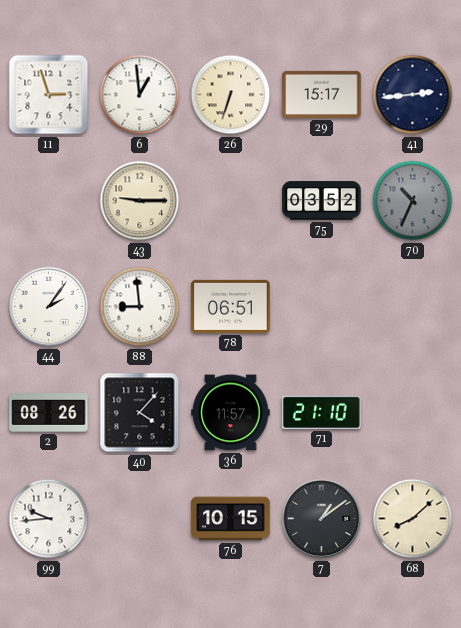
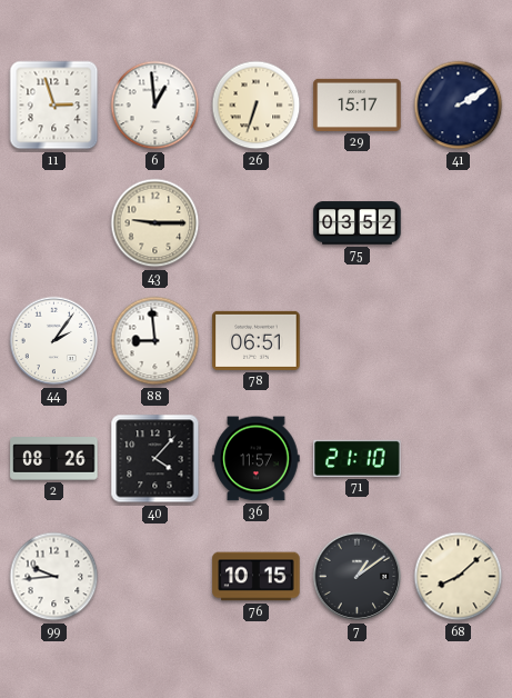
41: 2:44 -> 2:10
70: 10:34 -> none
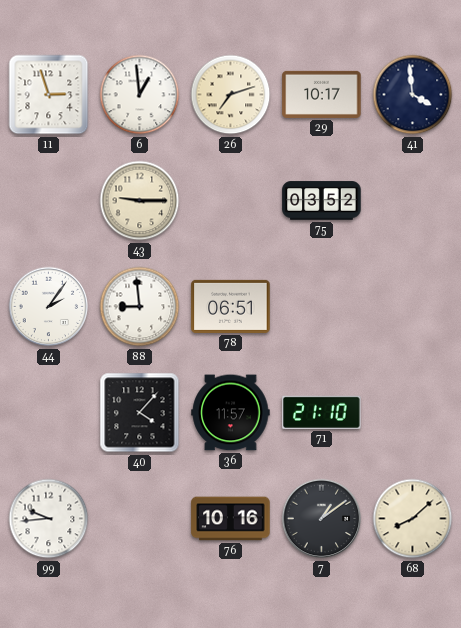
26: 6:33 -> 7:12
29: 15:17 -> 10:17
41: 2:10 -> 3:59
2: 08:26 -> none
76: 10:15 -> 10:16
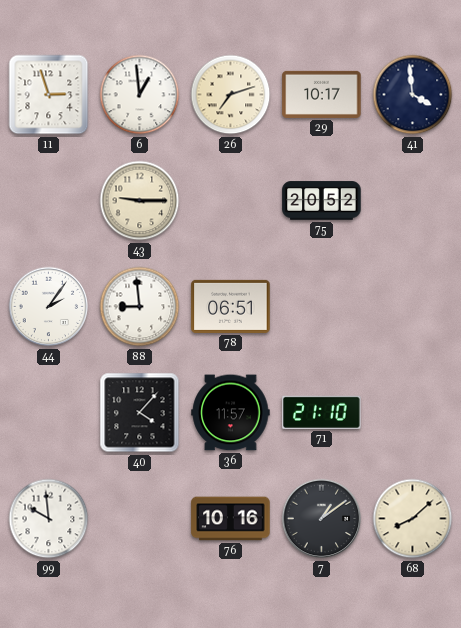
75: 03:52 -> 20:52
99: 9:44 -> 9:59
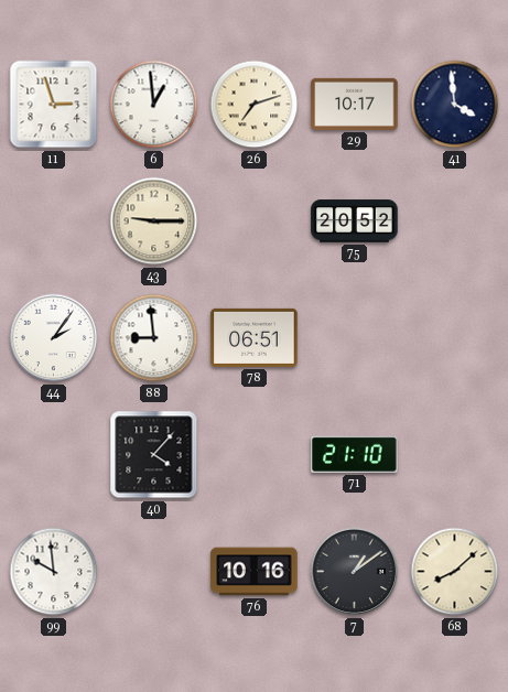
36: 11:57 -> none
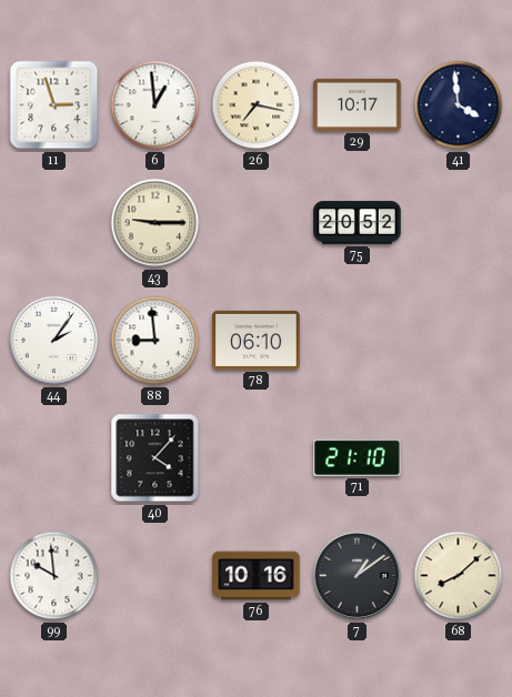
26: 7:12 -> 7:17
78: 06:51 -> 06:10
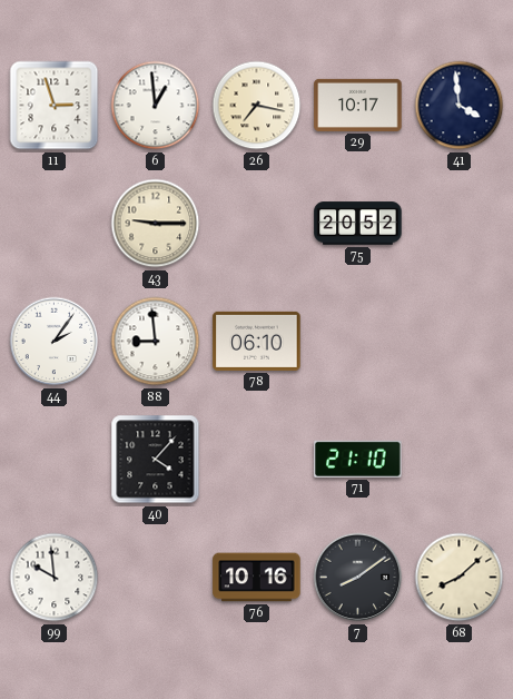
7: 1:09 -> 8:09
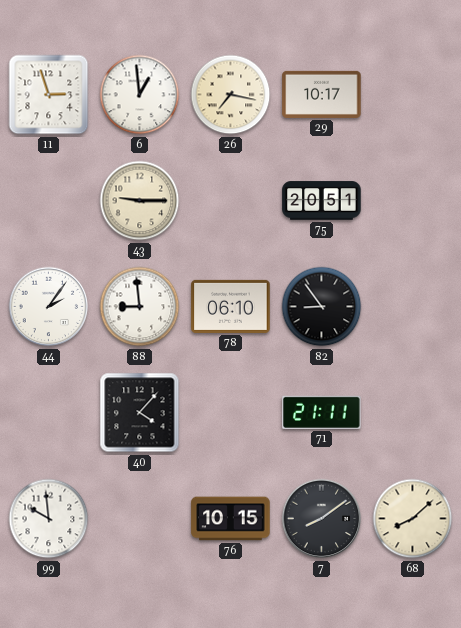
41: 3:59 -> none
75: 20:52 -> 20:51
82: none -> 8:54
71: 21:10 -> 21:11
76: 10:16 -> 10:15
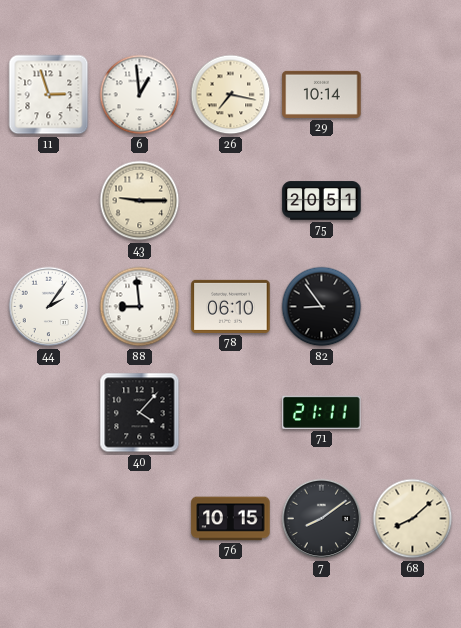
29: 10:17 -> 10:14
99: 9:59 -> none
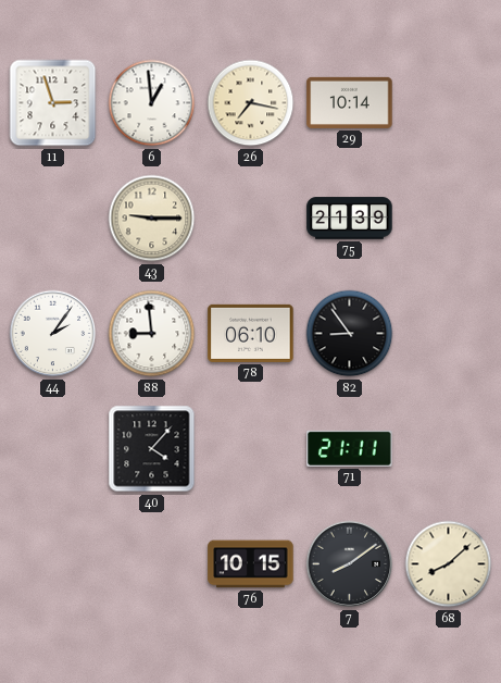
75: 20:51 -> 21:39
